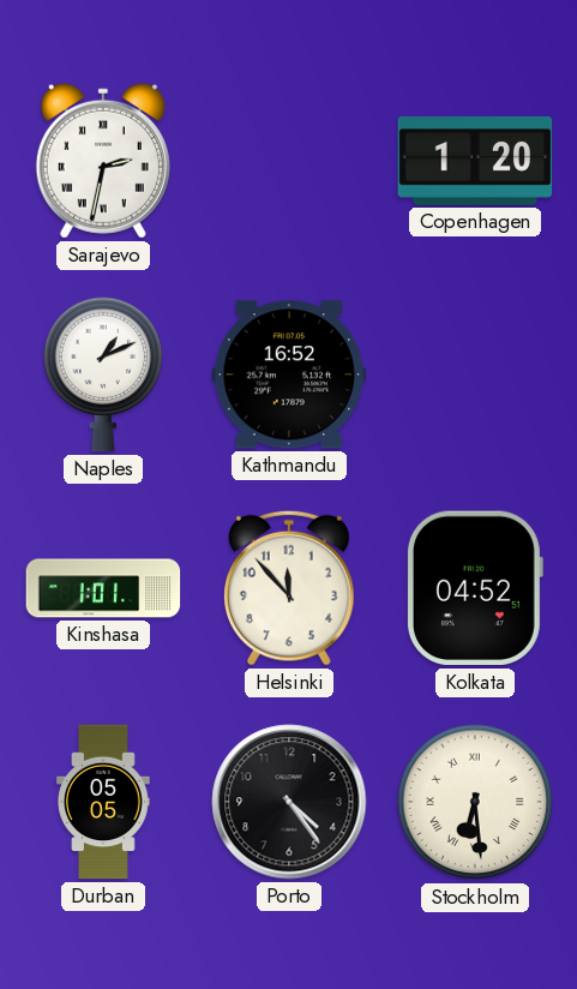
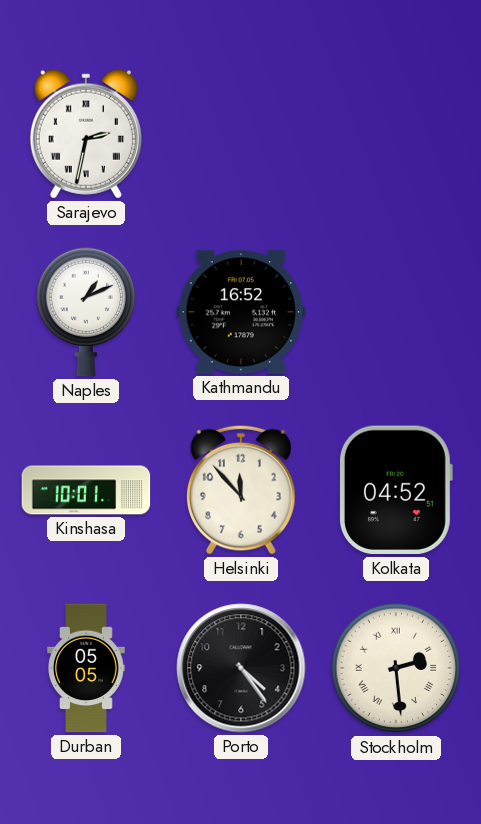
Copenhagen: 1:20 -> none
Kinshasa: 1:01 -> 10:01
Stockholm: 6:29 -> 2:29
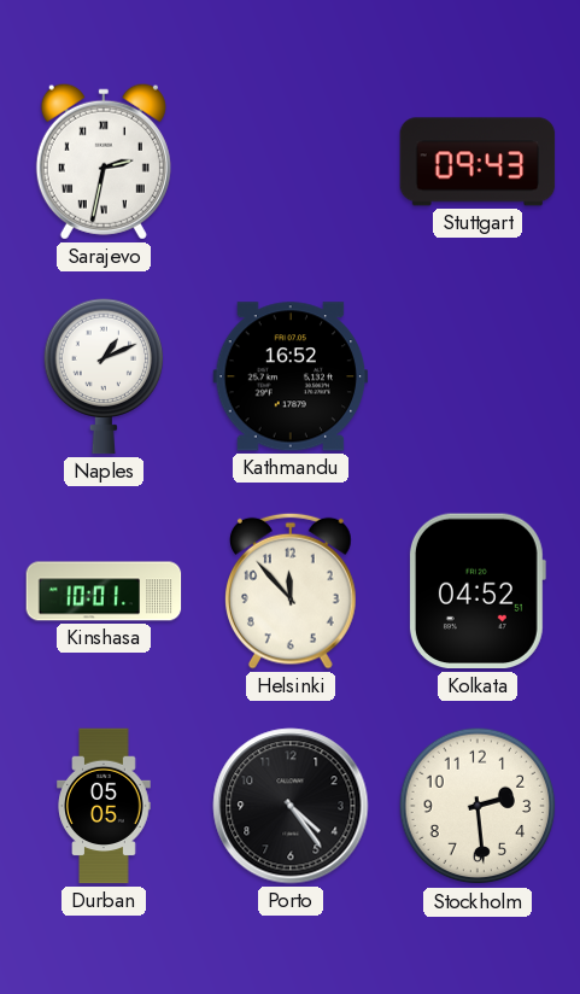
Stuttgart: none -> 09:43
Stockholm numerals: Roman -> Arabic
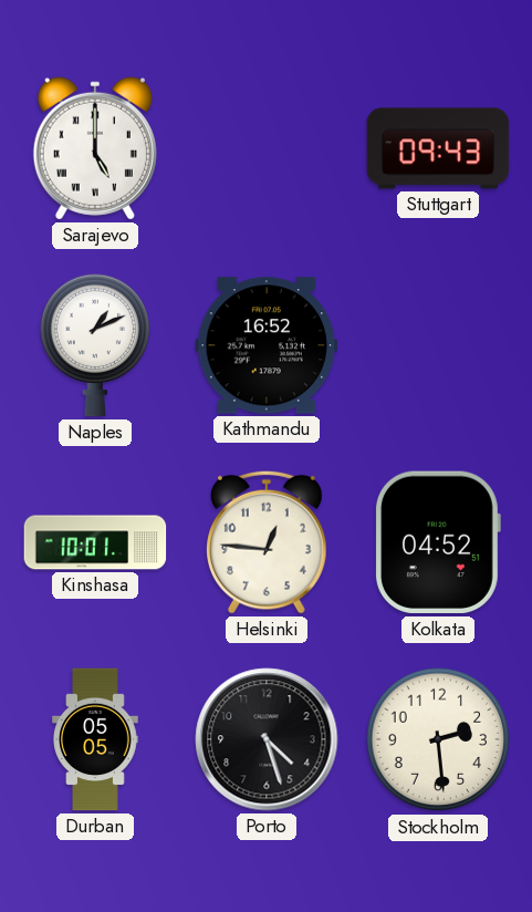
Sarajevo: 2:32 -> 5:00
Helsinki: 11:53 -> 12:46
Porto: 4:24 -> 4:27
